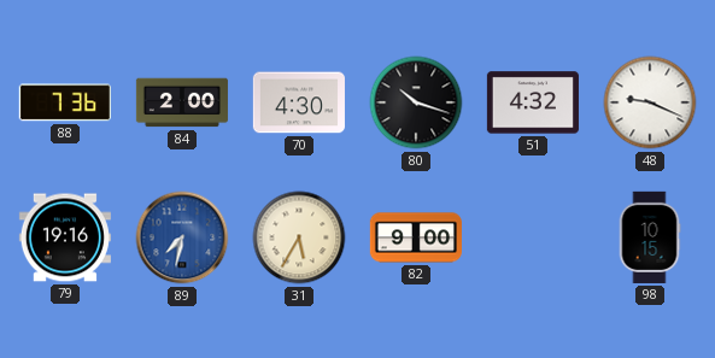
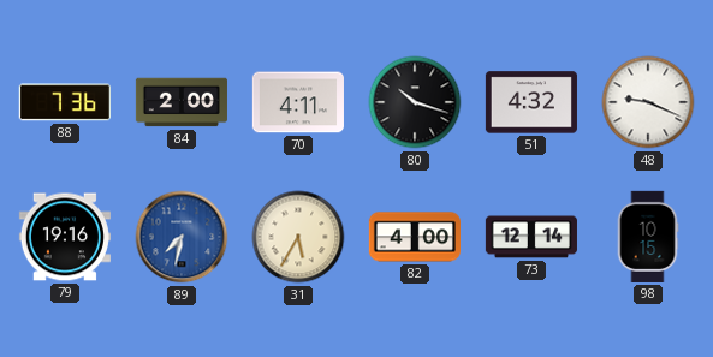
70: 4:30 -> 4:11
82: 9:00 -> 4:00
73: none -> 12:14
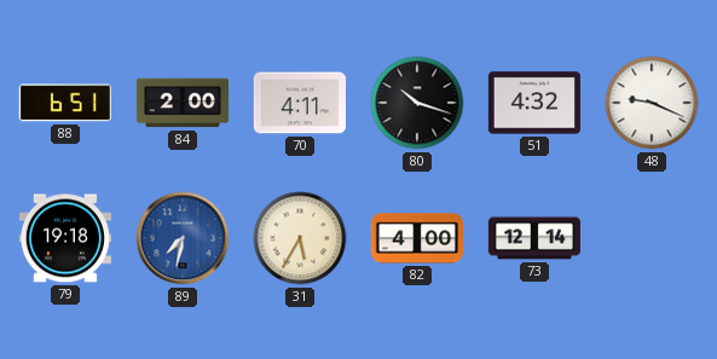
88: 7:36 -> 6:51
79: 19:16 -> 19:18
98: 10:15 -> none
